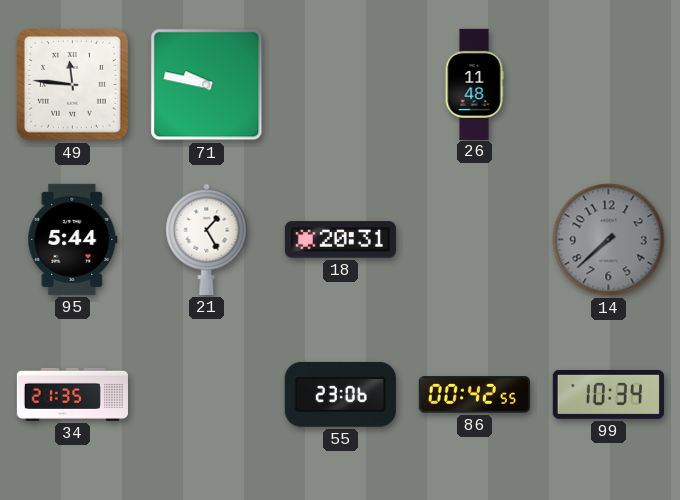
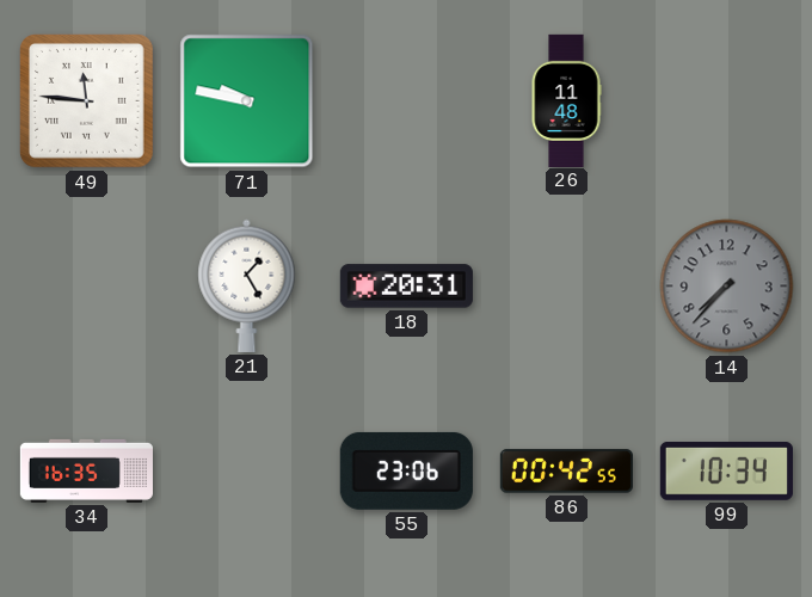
95: 5:44 -> none
14: 7:38 -> 7:37
34: 21:35 -> 16:35
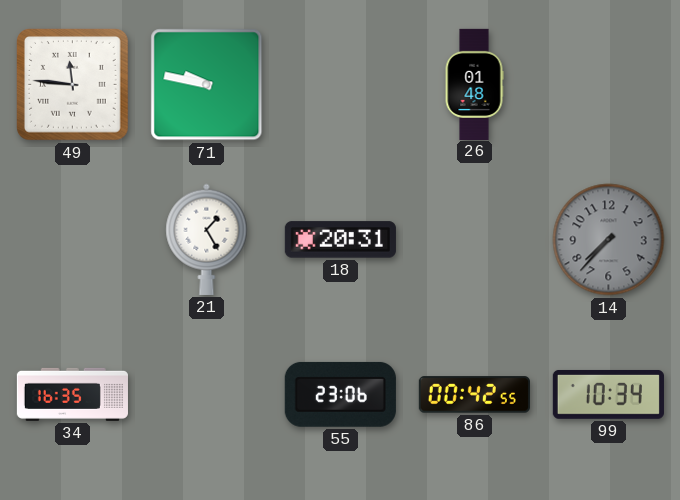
26: 11:48 -> 01:48
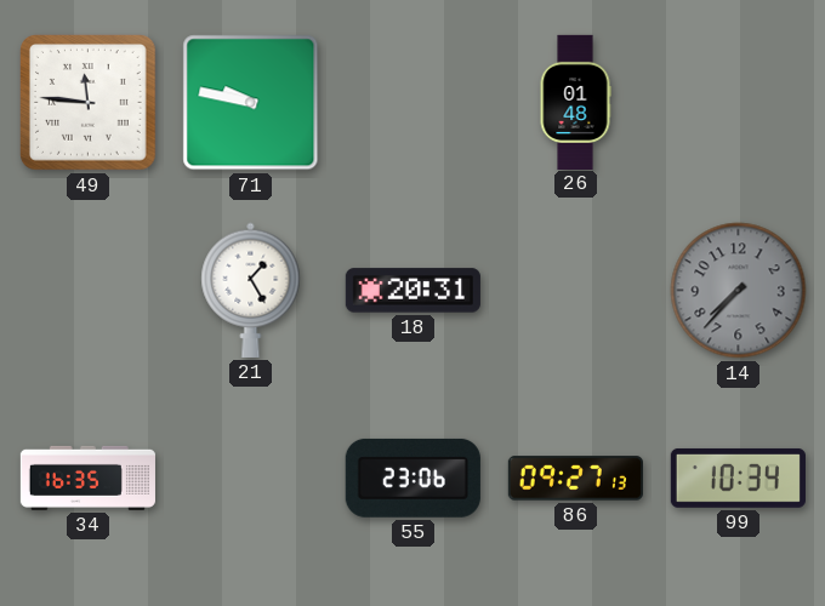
86: 00:42 -> 09:27
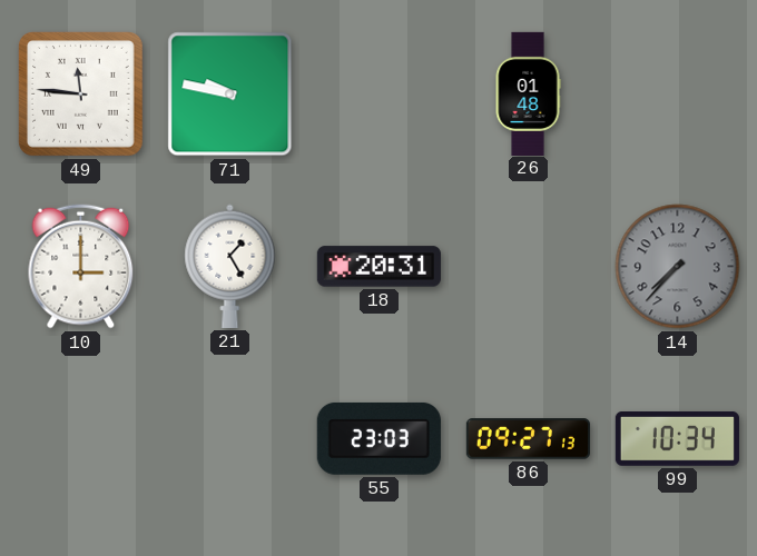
10: none -> 3:00
34: 16:35 -> none
55: 23:06 -> 23:03
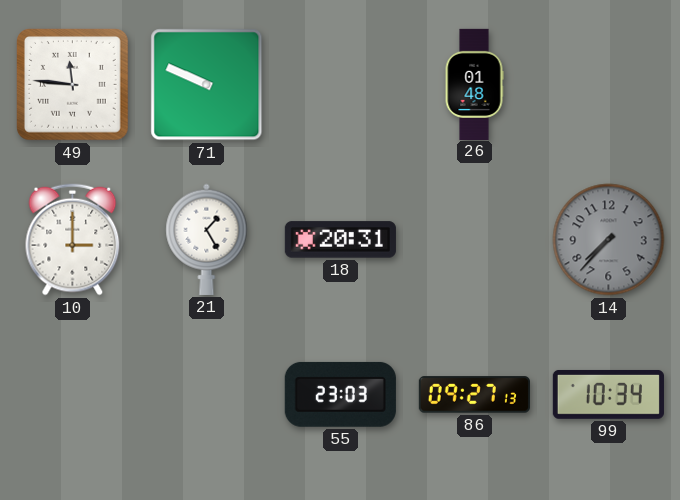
71: 9:47 -> 9:49
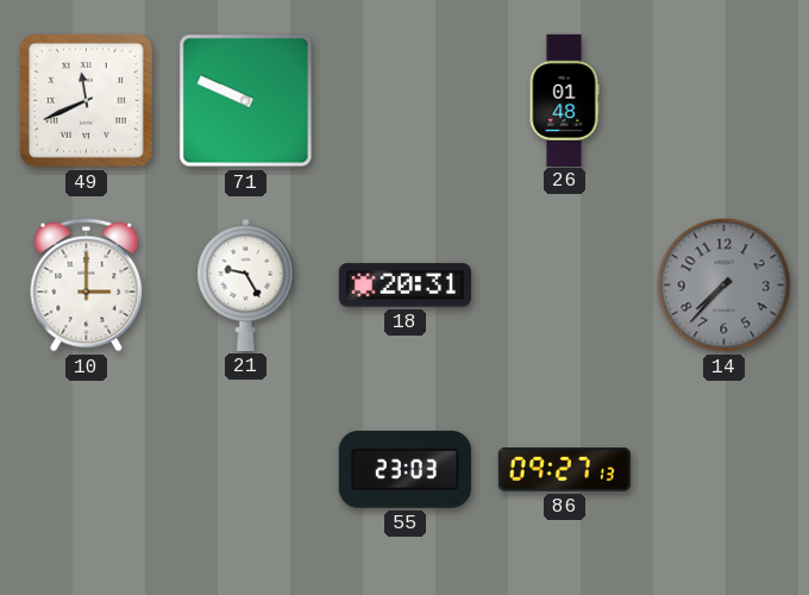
49: 11:46 -> 11:41
21: 1:25 -> 9:25
99: 10:34 -> none
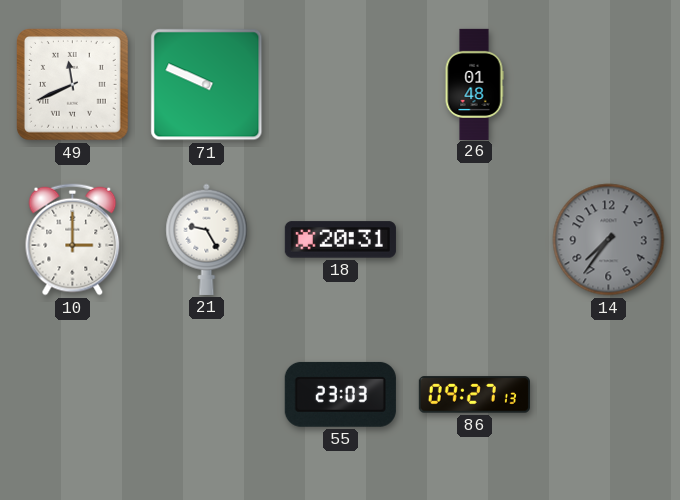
14: 7:37 -> 7:36
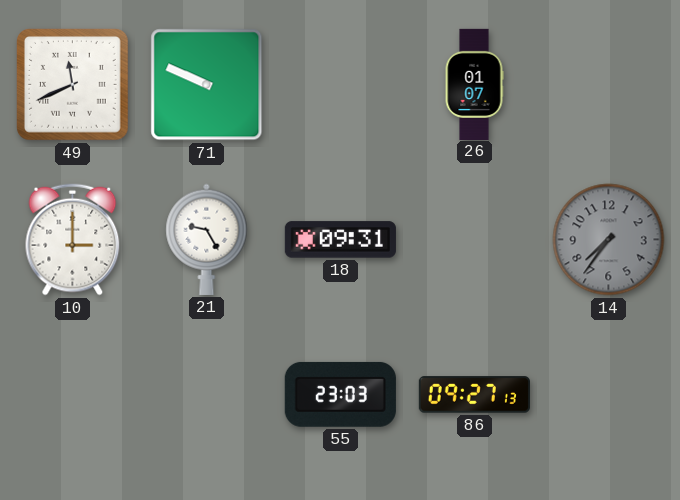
26: 01:48 -> 01:07
18: 20:31 -> 09:31
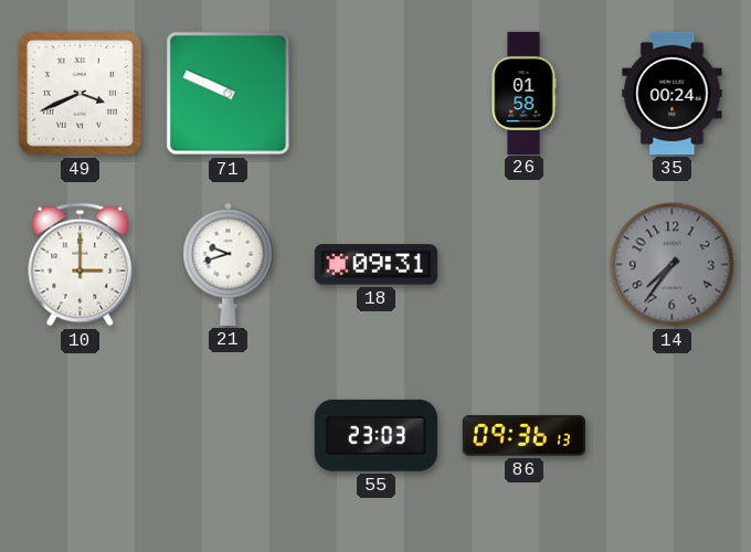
49: 11:41 -> 3:41
26: 01:07 -> 01:58
35: none -> 00:24
21: 9:25 -> 9:42
86: 09:27 -> 09:36
